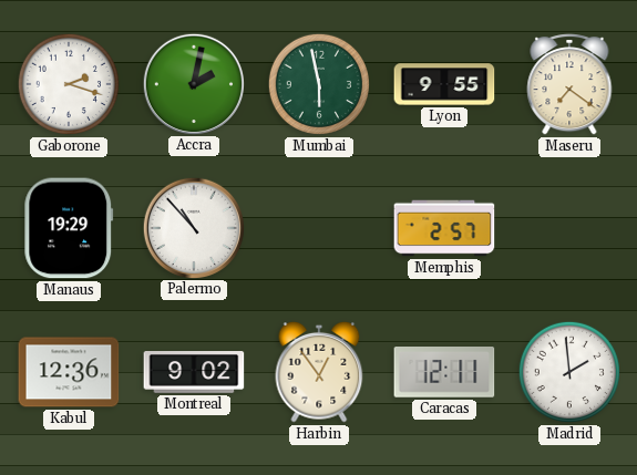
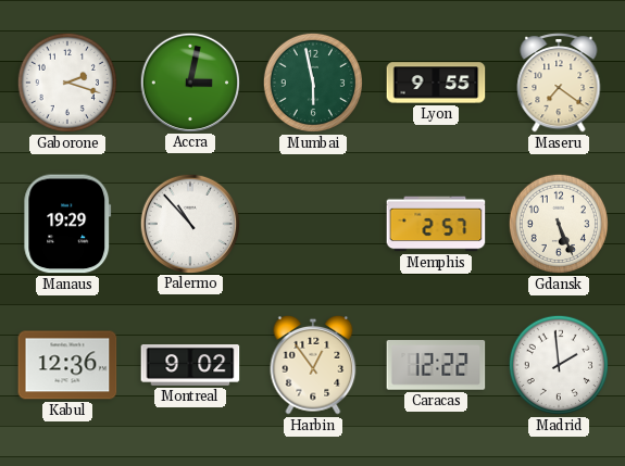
Accra: 2:02 -> 3:02
Gdansk: none -> 5:26
Caracas: 12:11 -> 12:22
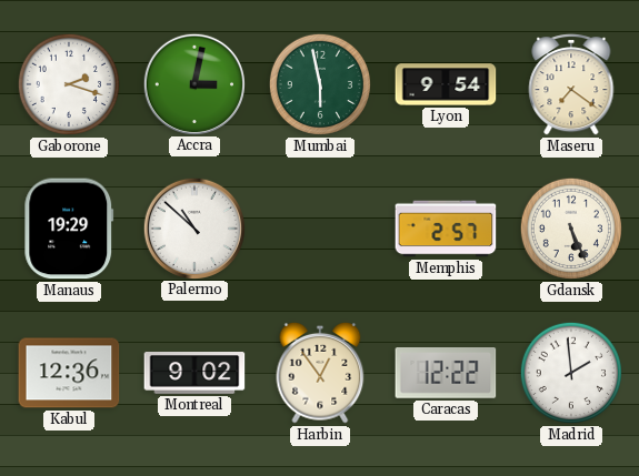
Lyon: 9:55 -> 9:54
Palermo: 10:53 -> 10:52
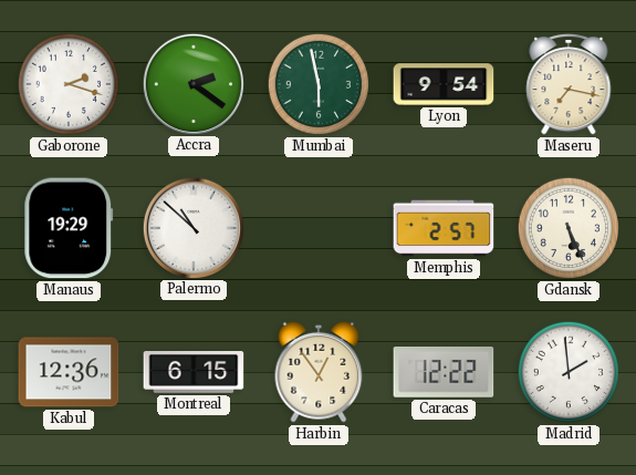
Accra: 3:02 -> 2:21
Maseru: 7:21 -> 7:17
Montreal: 9:02 -> 6:15
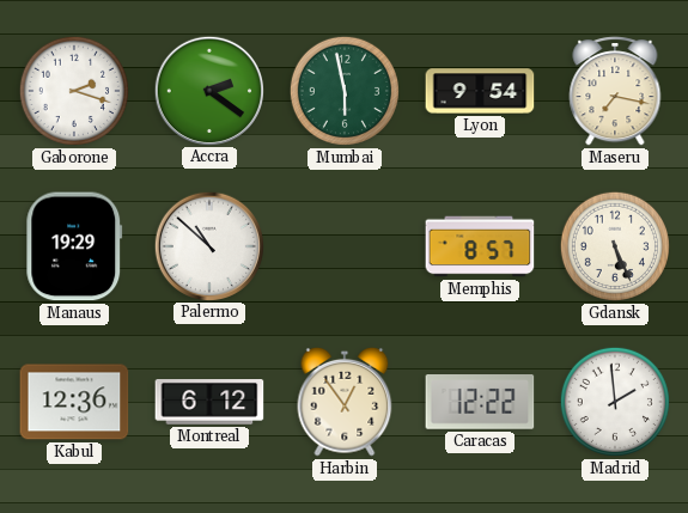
Memphis: 2:57 -> 8:57
Montreal: 6:15 -> 6:12
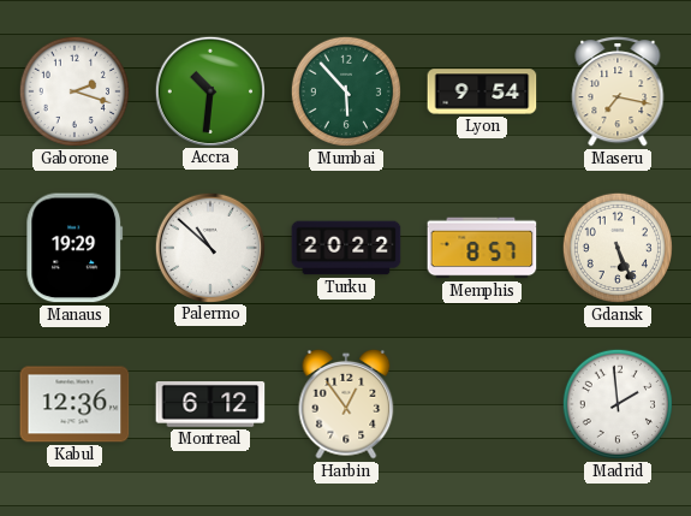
Accra: 2:21 -> 10:31
Mumbai: 5:58 -> 5:53
Turku: none -> 20:22
Caracas: 12:22 -> none
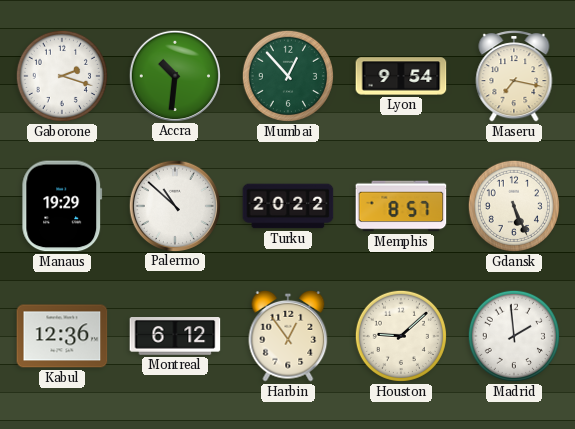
Mumbai: 5:53 -> 12:53
Houston: none -> 9:08
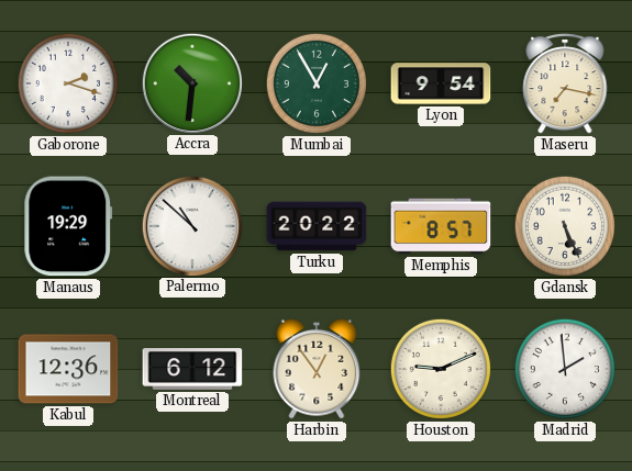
Mumbai: 12:53 -> 12:55
Houston: 9:08 -> 9:11
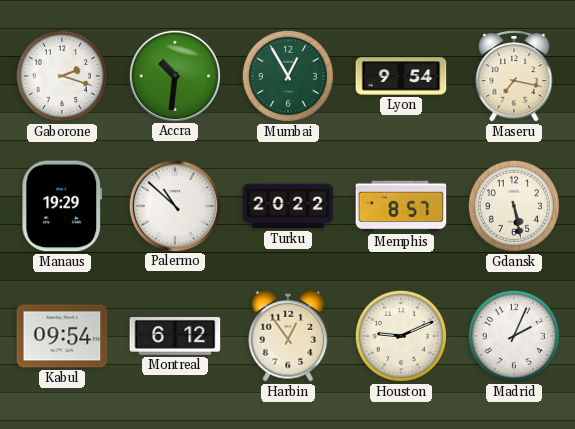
Gdansk: 5:26 -> 5:28
Kabul: 12:36 -> 09:54
Madrid: 1:59 -> 2:04
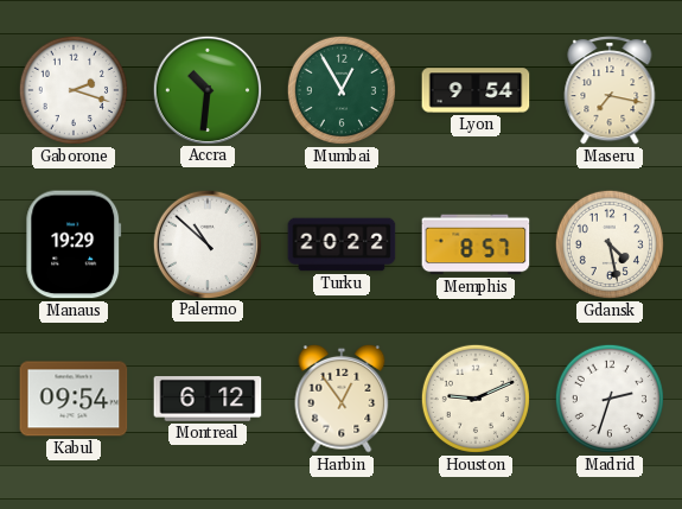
Gdansk: 5:28 -> 4:28
Madrid: 2:04 -> 2:33
